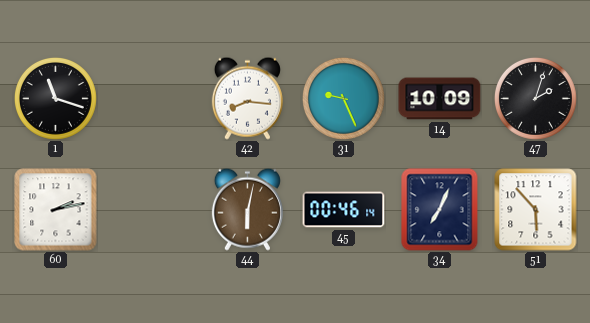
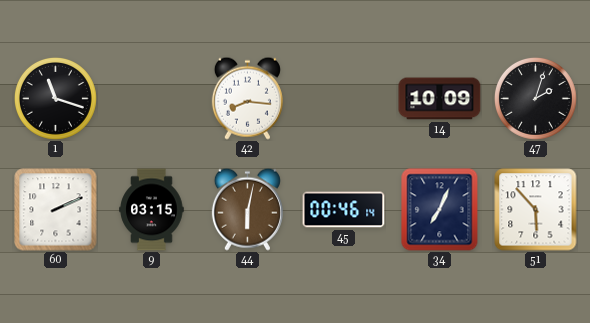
31: 9:26 -> none
60: 2:13 -> 2:11
9: none -> 03:15
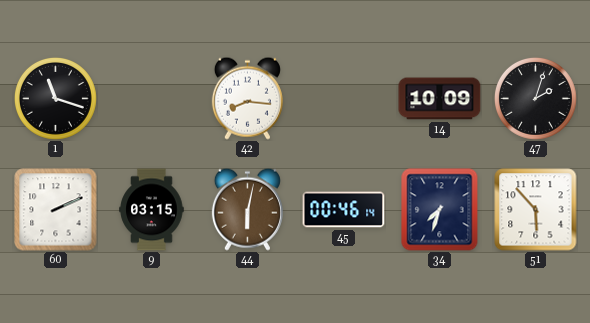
34: 7:04 -> 7:33
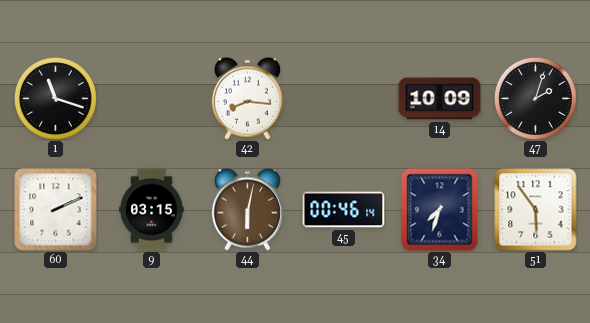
51: 5:53 -> 5:54
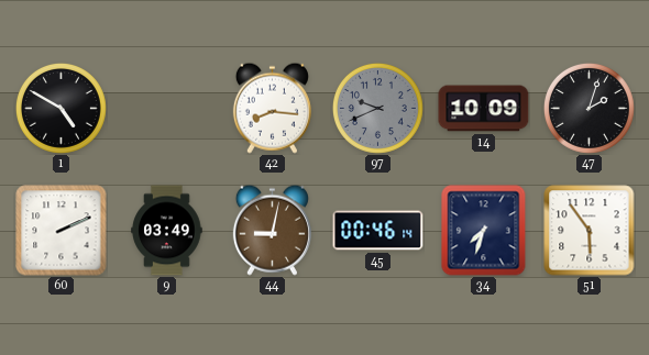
1: 11:18 -> 4:50
97: none -> 9:41
9: 03:15 -> 03:49
44: 6:02 -> 9:02
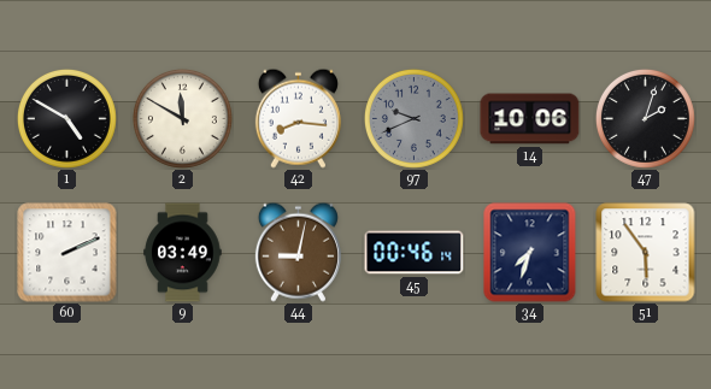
2: none -> 11:50
14: 10:09 -> 10:06
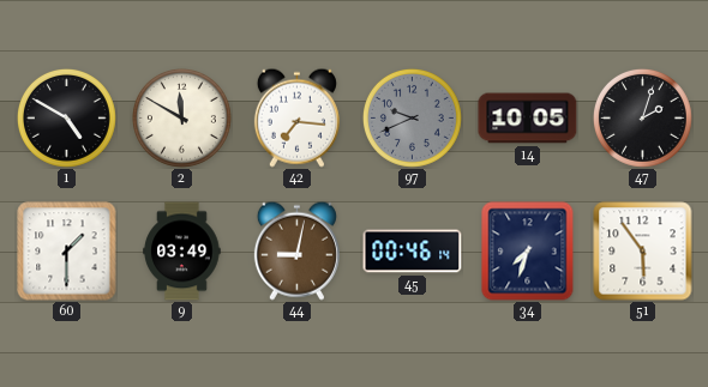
42: 8:16 -> 7:16
14: 10:06 -> 10:05
60: 2:11 -> 1:30
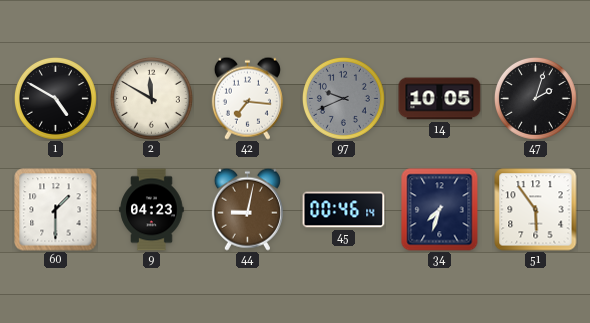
9: 03:49 -> 04:23
